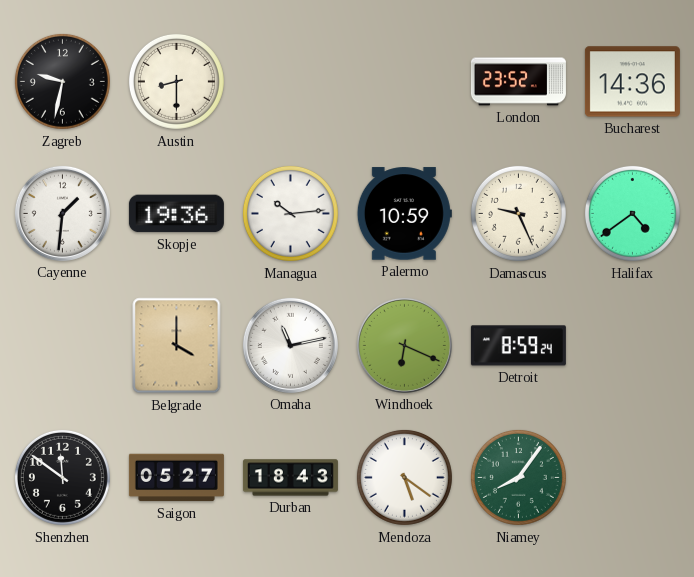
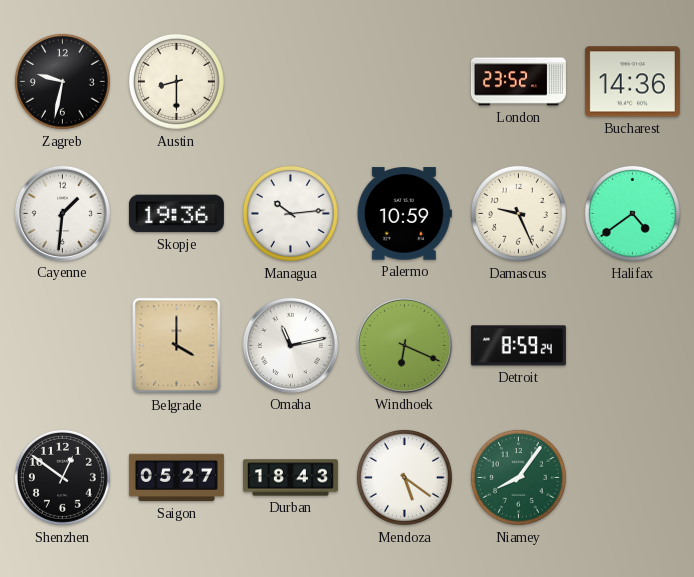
Shenzhen: 11:51 -> 12:51
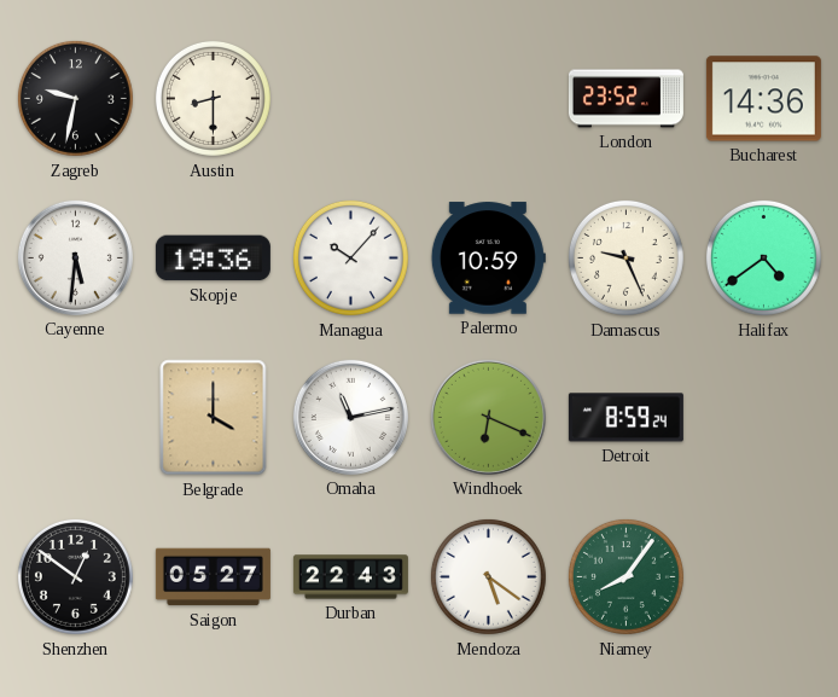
Cayenne: 1:31 -> 5:31
Managua: 10:14 -> 10:07
Durban: 18:43 -> 22:43
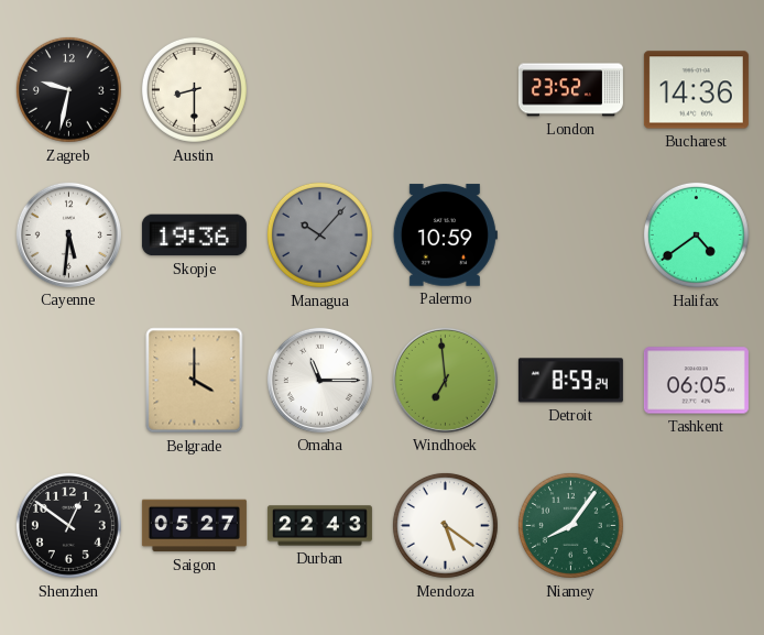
Managua dial: white -> grey
Damascus: 9:26 -> none
Omaha: 11:13 -> 11:15
Windhoek: 6:19 -> 6:59
Tashkent: none -> 06:05
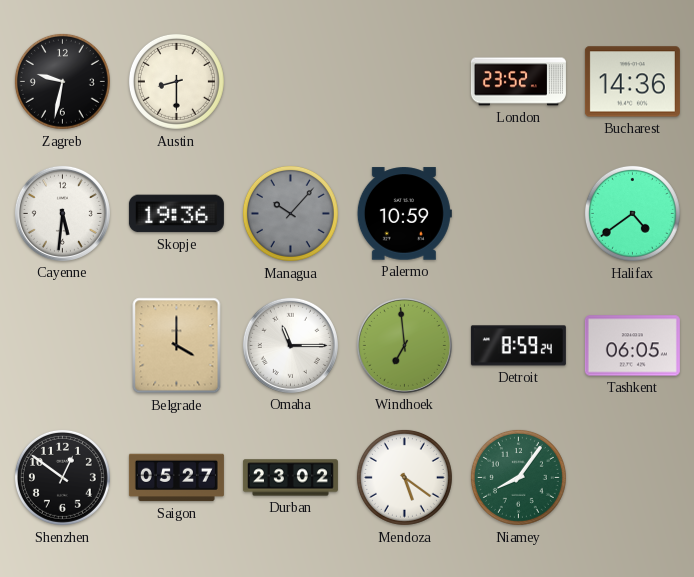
Durban: 22:43 -> 23:02
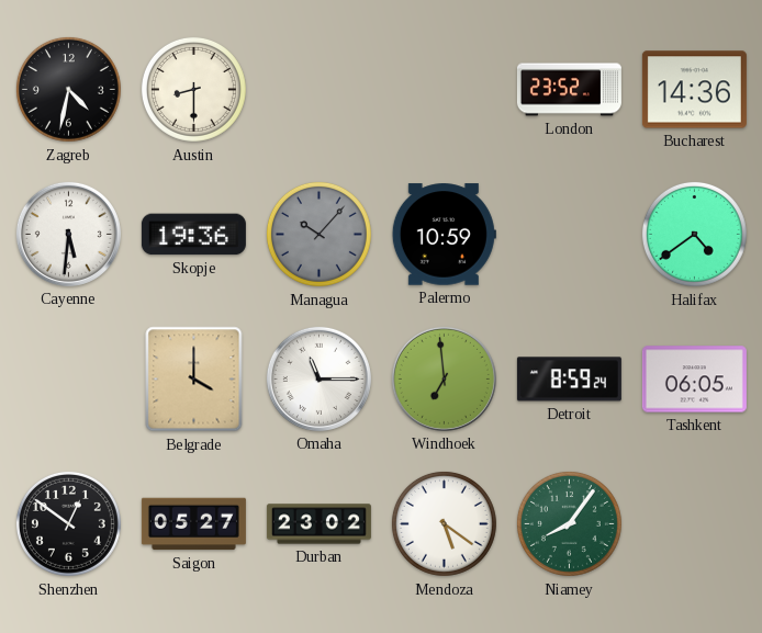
Zagreb: 9:32 -> 4:32
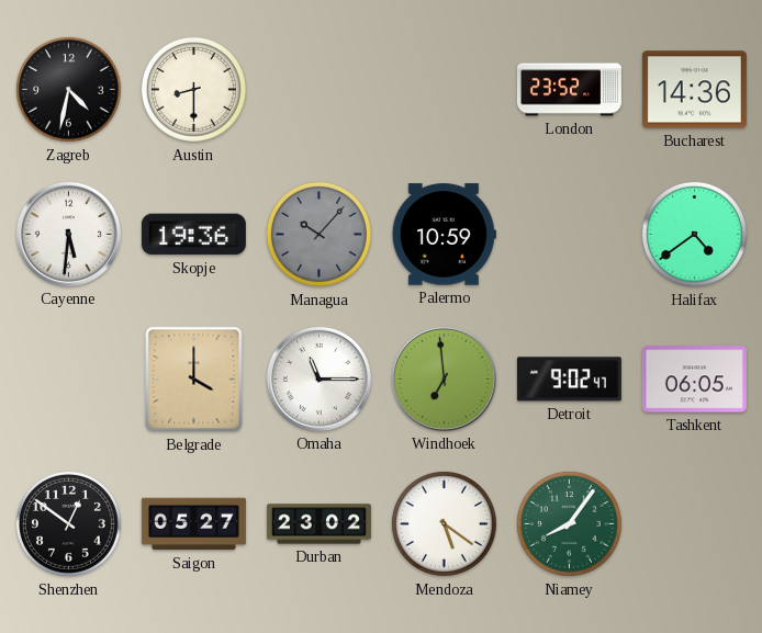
Detroit: 8:59 -> 9:02
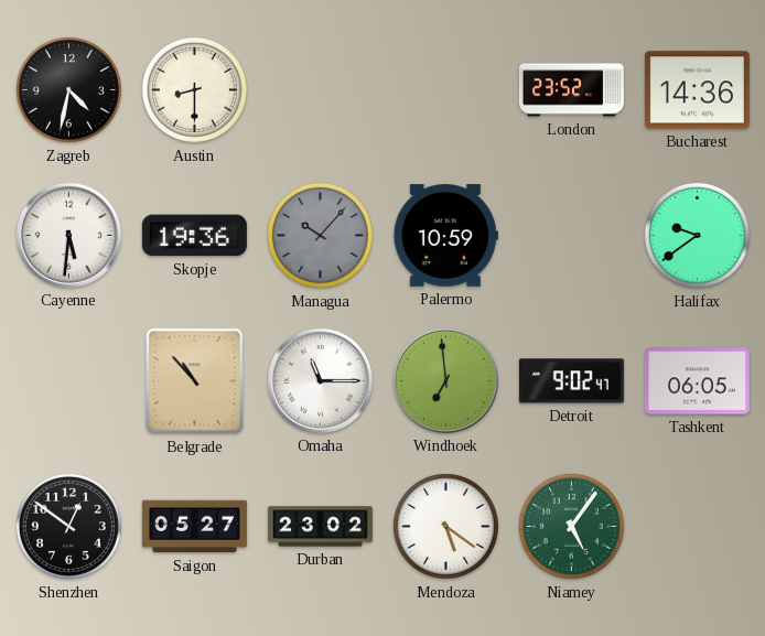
Halifax: 4:39 -> 9:39
Belgrade: 4:00 -> 10:53
Niamey: 8:06 -> 5:06
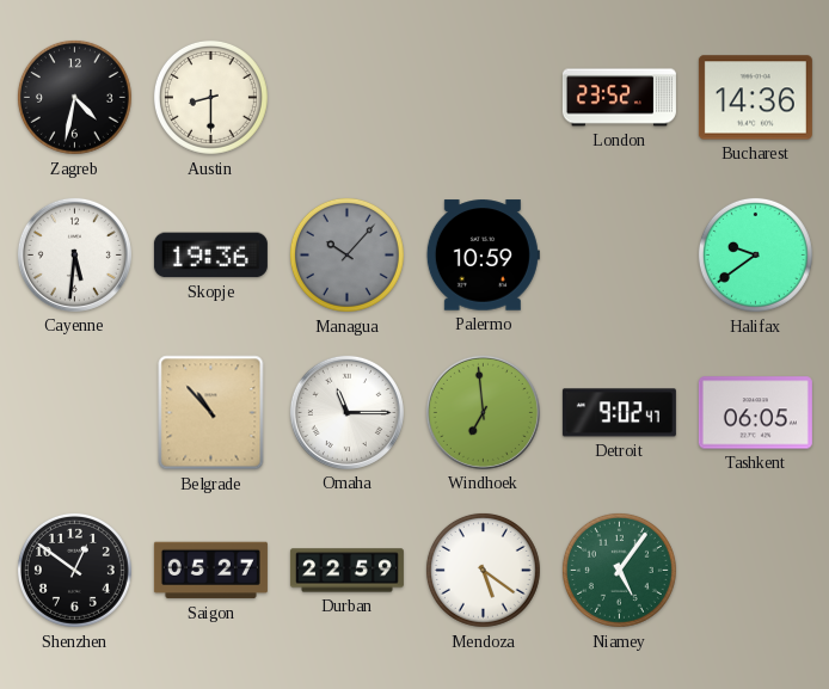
Durban: 23:02 -> 22:59
